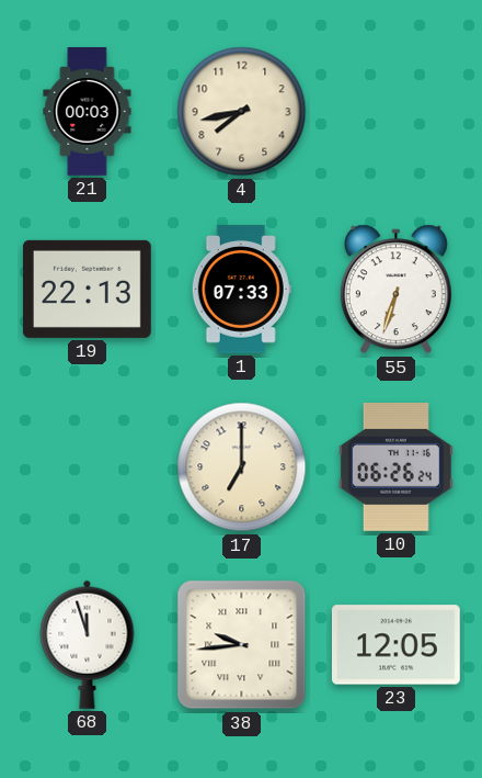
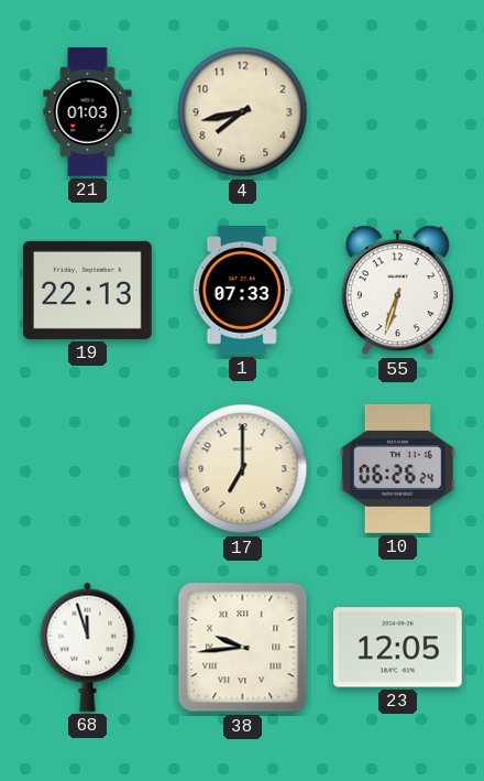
21: 00:03 -> 01:03
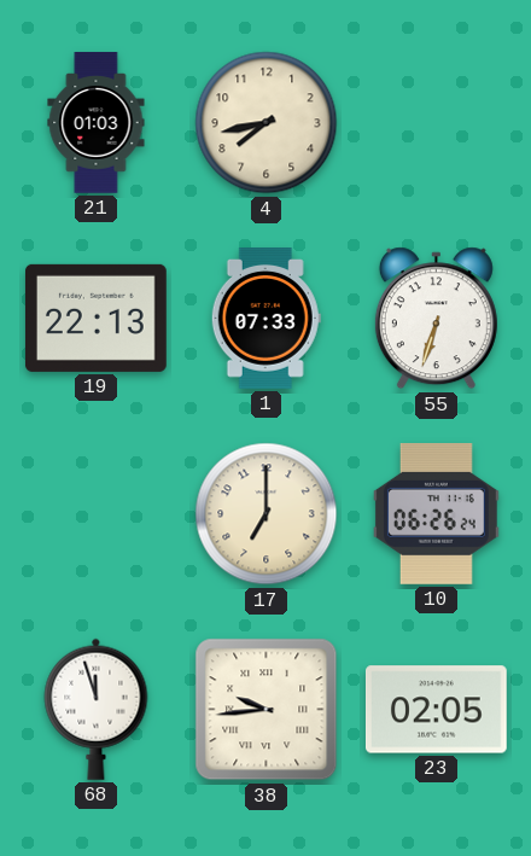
23: 12:05 -> 02:05
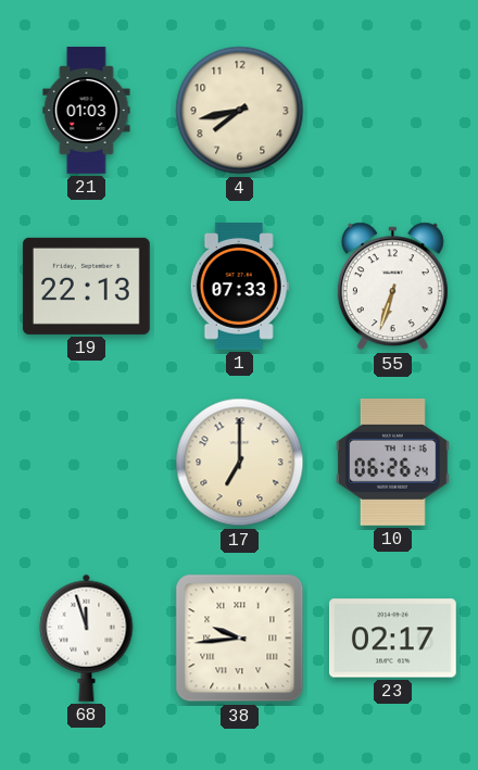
23: 02:05 -> 02:17
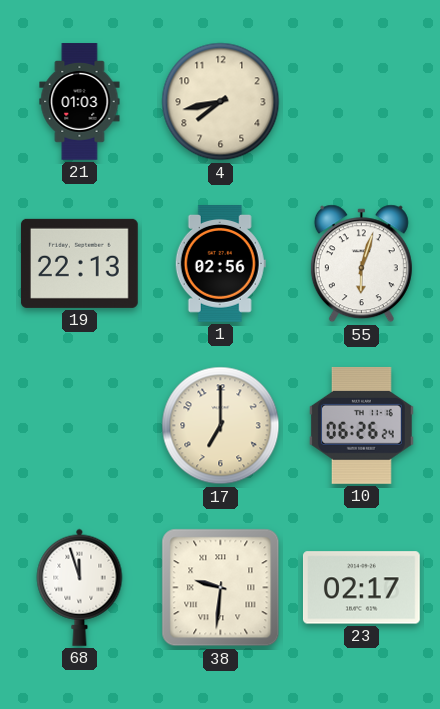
1: 07:33 -> 02:56
55: 6:33 -> 6:03
38: 9:44 -> 9:31
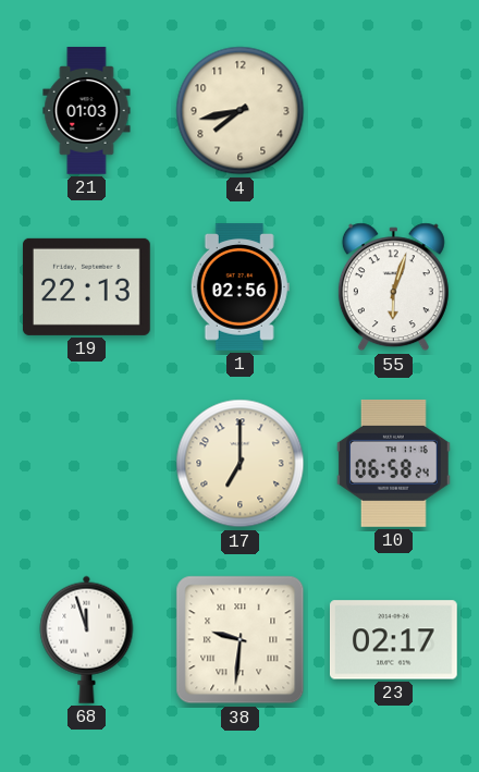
10: 06:26 -> 06:58
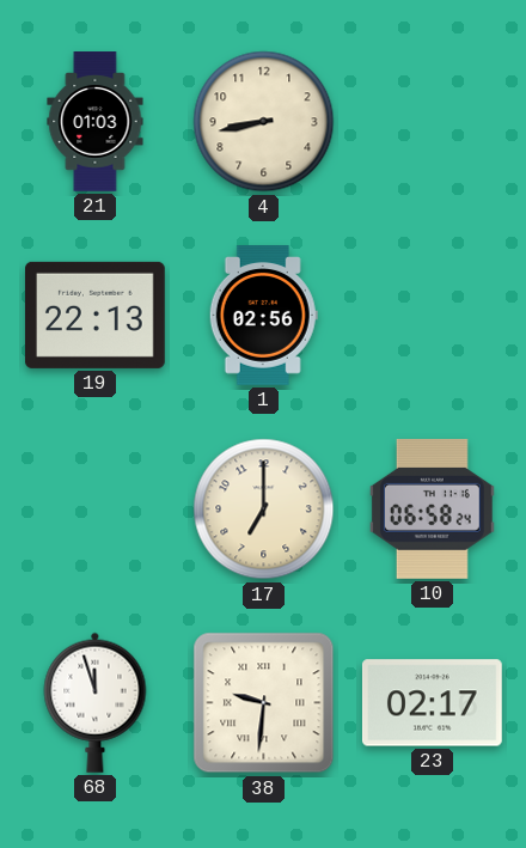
4: 7:43 -> 8:43
55: 6:03 -> none
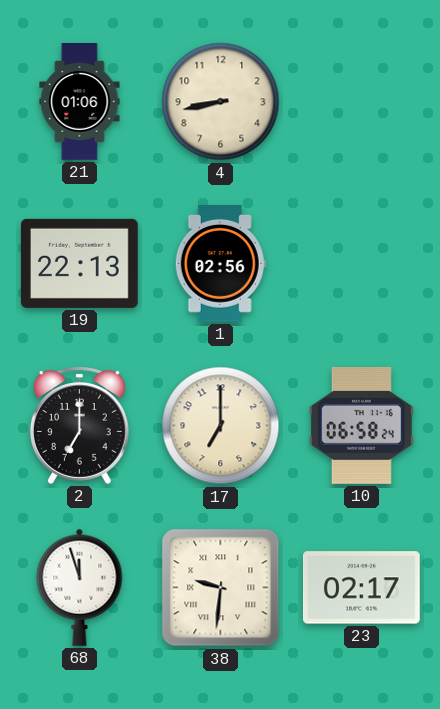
21: 01:03 -> 01:06
2: none -> 7:00
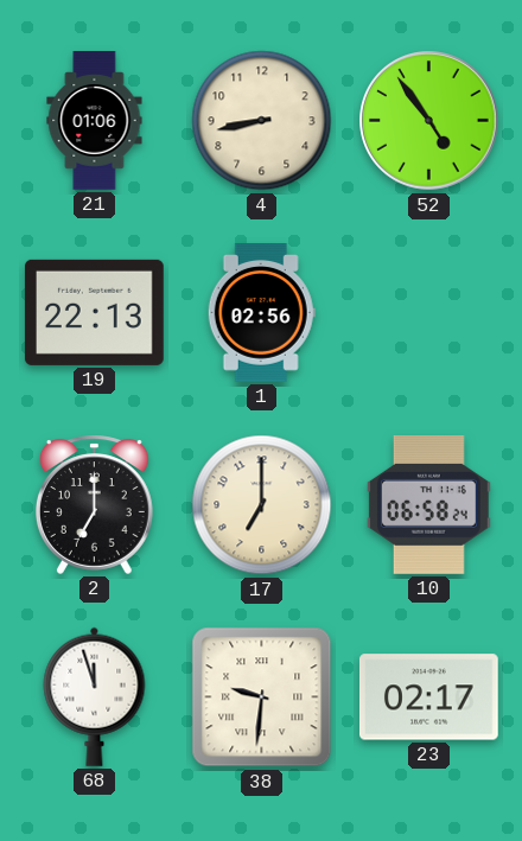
52: none -> 4:54
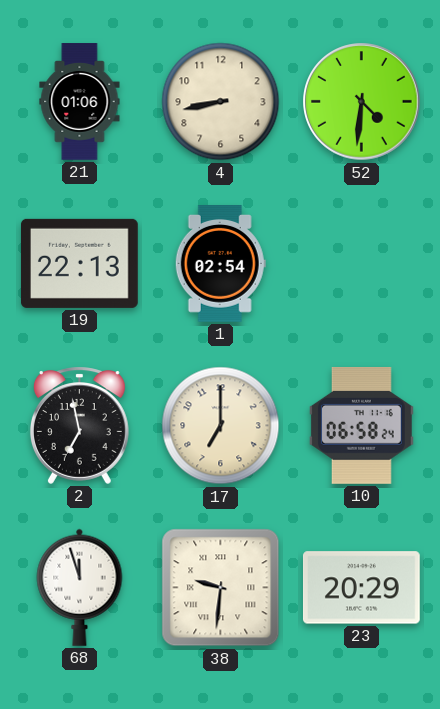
52: 4:54 -> 4:31
1: 02:56 -> 02:54
2: 7:00 -> 6:58
23: 02:17 -> 20:29
